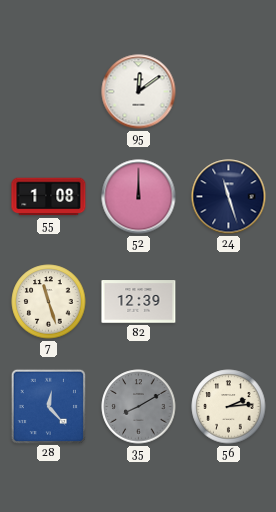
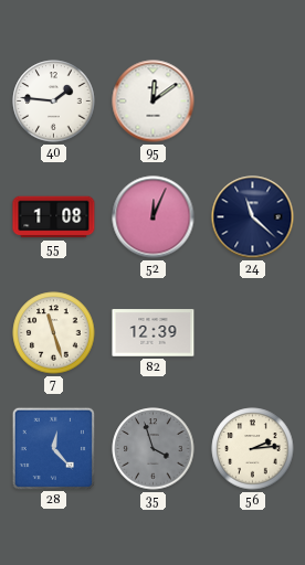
40: none -> 1:46
52: 12:00 -> 12:04
24: 11:27 -> 11:22
35: 8:10 -> 3:57
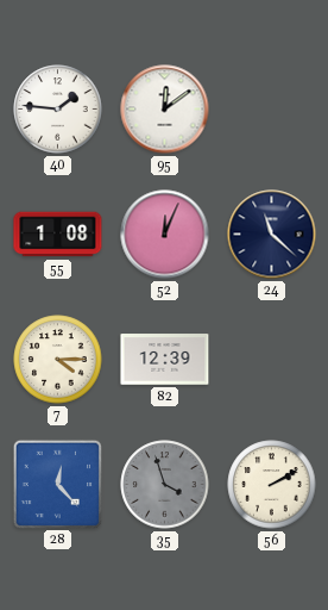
7: 11:27 -> 4:15
56: 2:14 -> 2:10
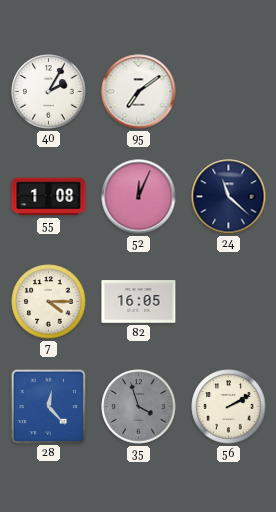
40: 1:46 -> 2:05
95: 12:09 -> 7:09
82: 12:39 -> 16:05
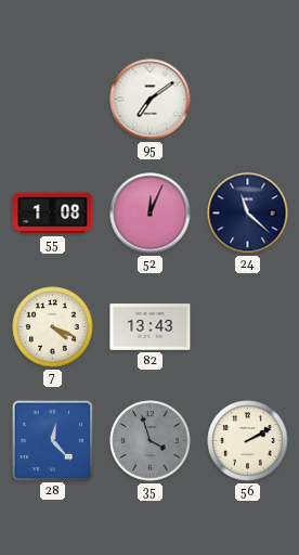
40: 2:05 -> none
7: 4:15 -> 4:19
82: 16:05 -> 13:43
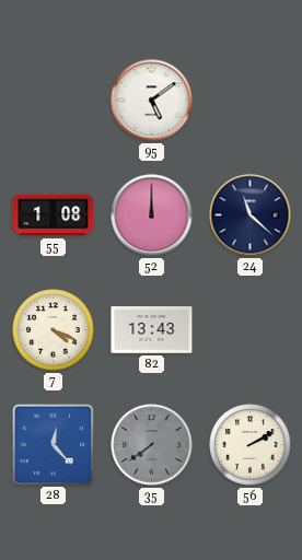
95: 7:09 -> 5:09
52: 12:04 -> 12:00
35: 3:57 -> 7:39
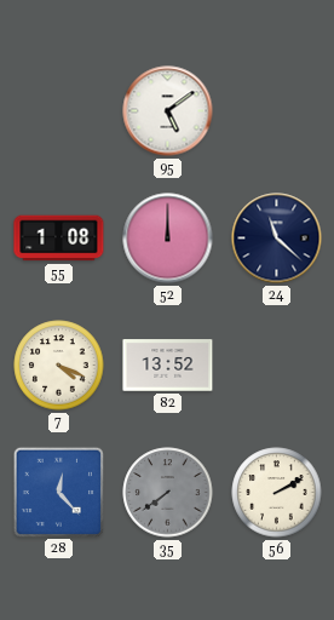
82: 13:43 -> 13:52
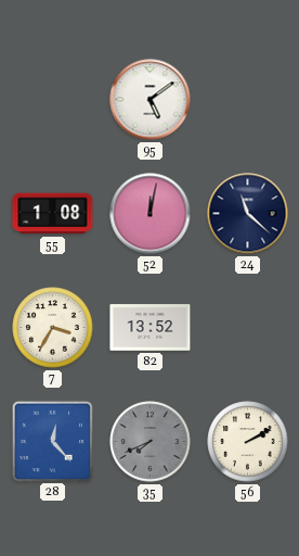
52: 12:00 -> 12:02
7: 4:19 -> 3:35
35: 7:39 -> 7:41
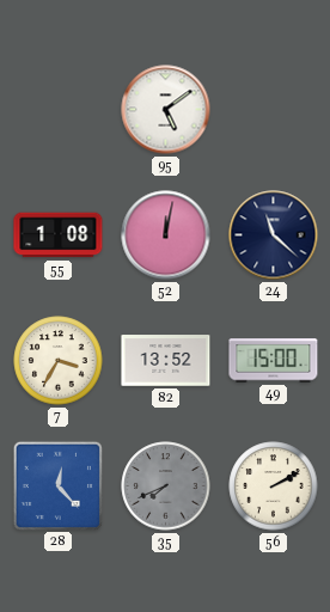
49: none -> 15:00
